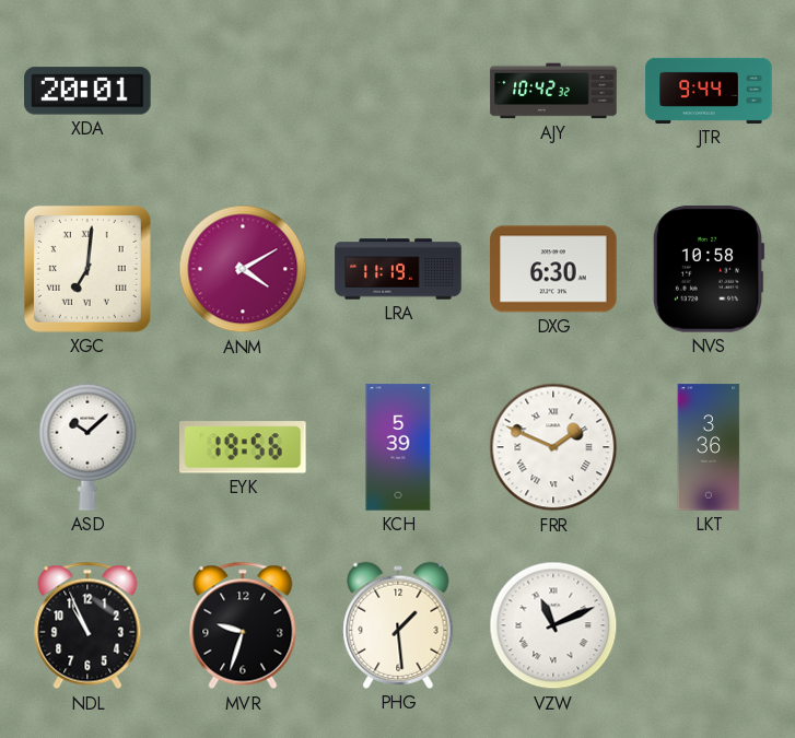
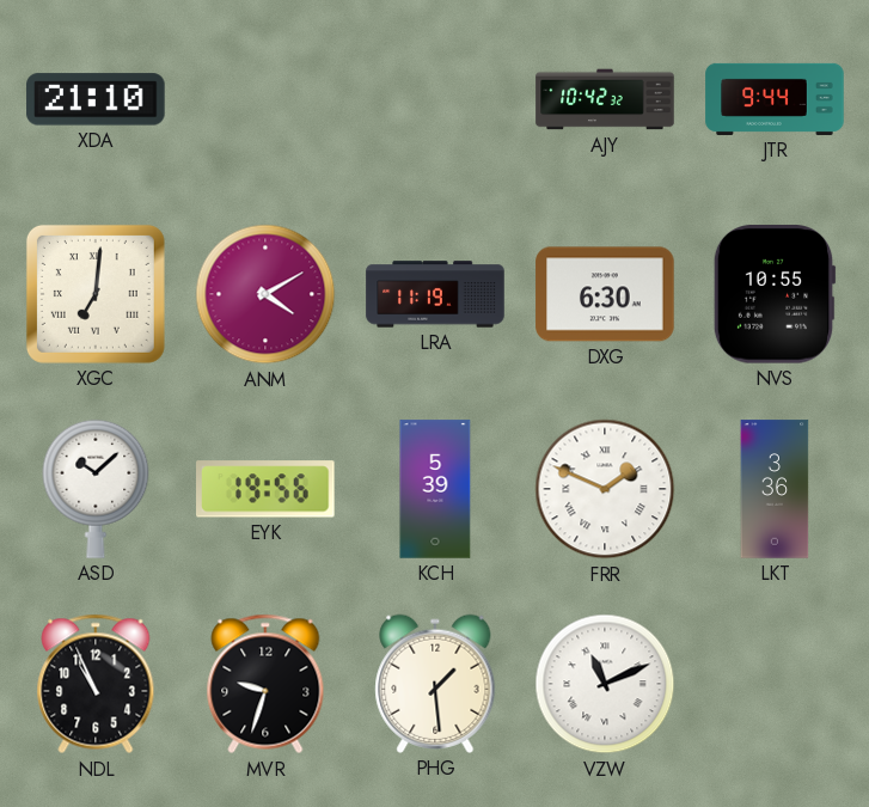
XDA: 20:01 -> 21:10
NVS: 10:58 -> 10:55
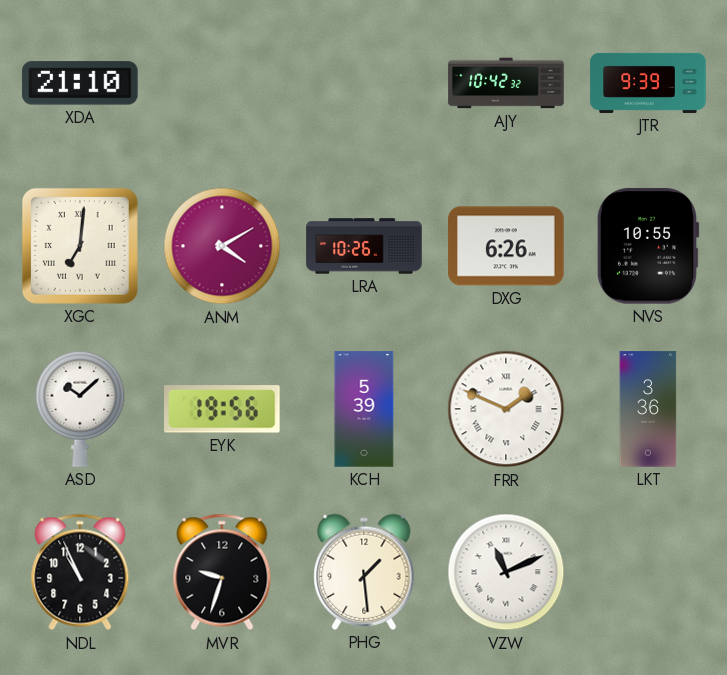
JTR: 9:44 -> 9:39
LRA: 11:19 -> 10:26
DXG: 6:30 -> 6:26
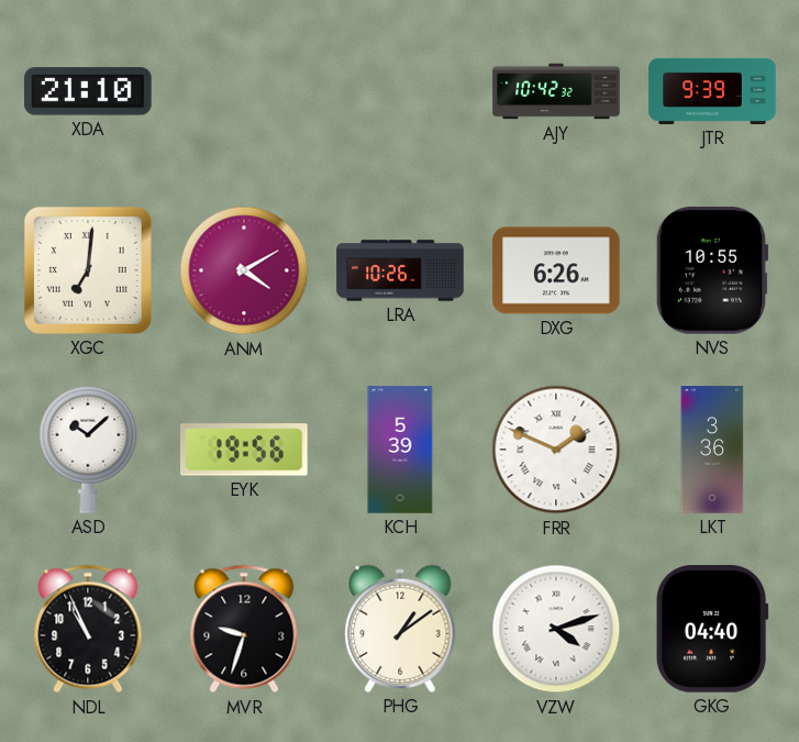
PHG: 1:29 -> 1:09
VZW: 11:11 -> 4:12
GKG: none -> 04:40
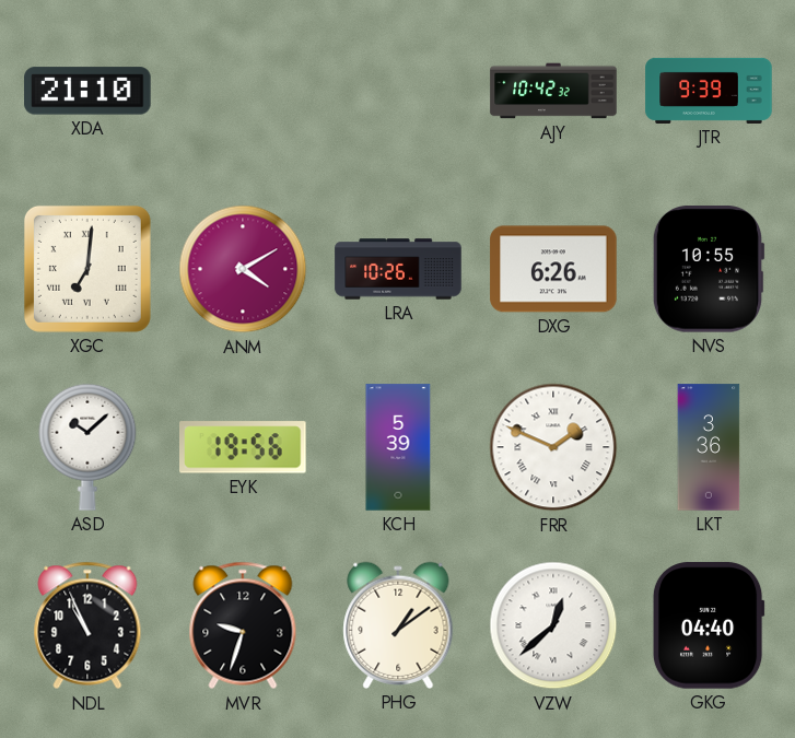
VZW: 4:12 -> 12:38
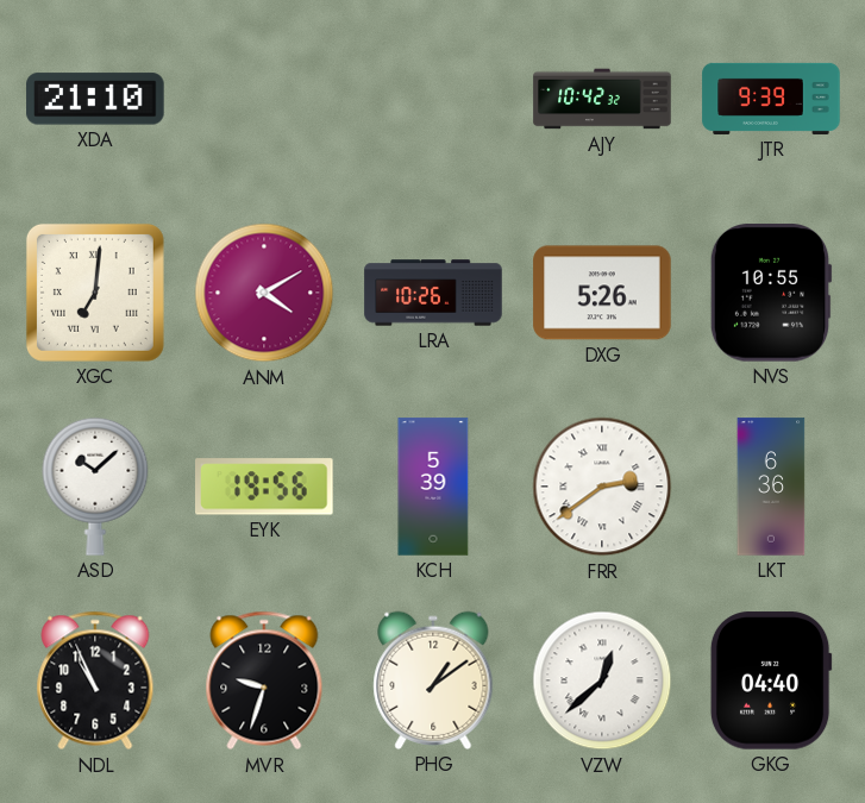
DXG: 6:26 -> 5:26
FRR: 1:49 -> 2:39
LKT: 3:36 -> 6:36
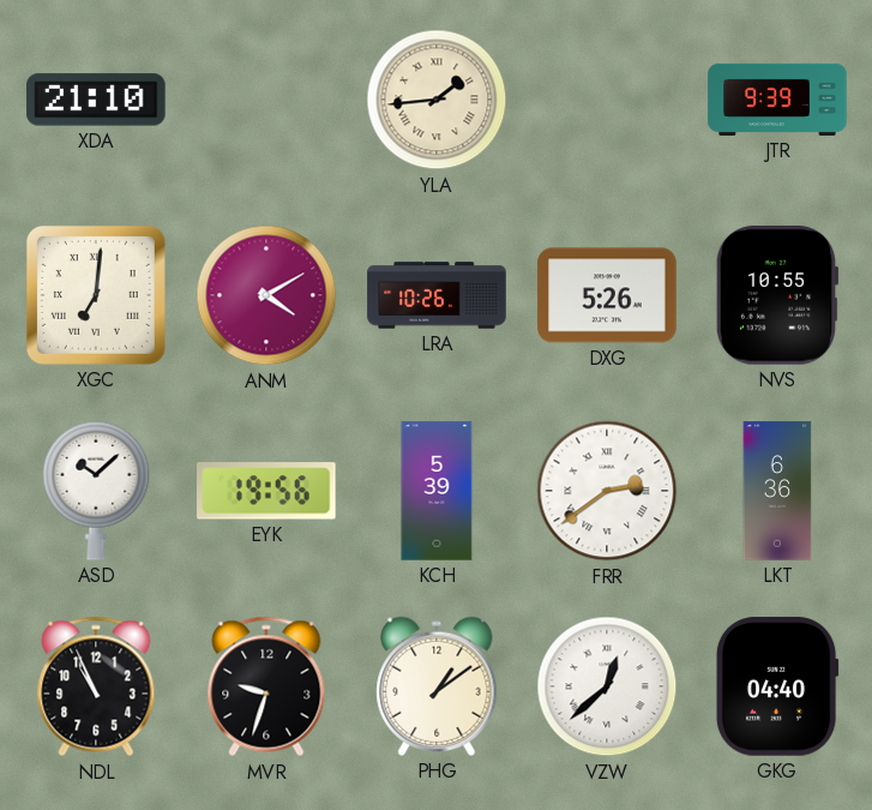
YLA: none -> 1:44
AJY: 10:42 -> none
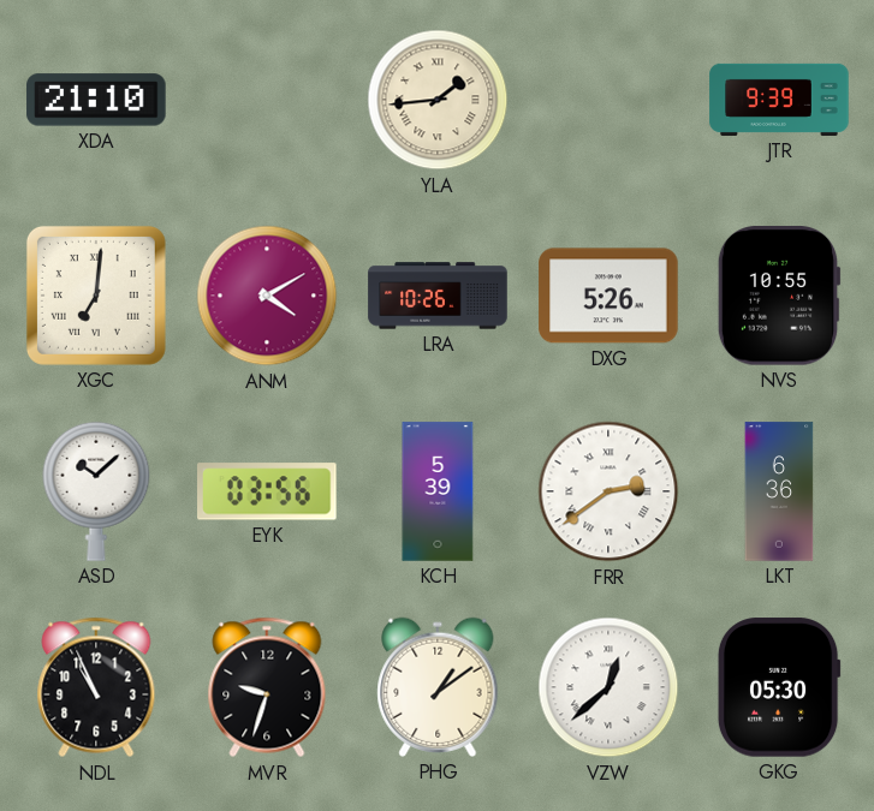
EYK: 19:56 -> 03:56
GKG: 04:40 -> 05:30
